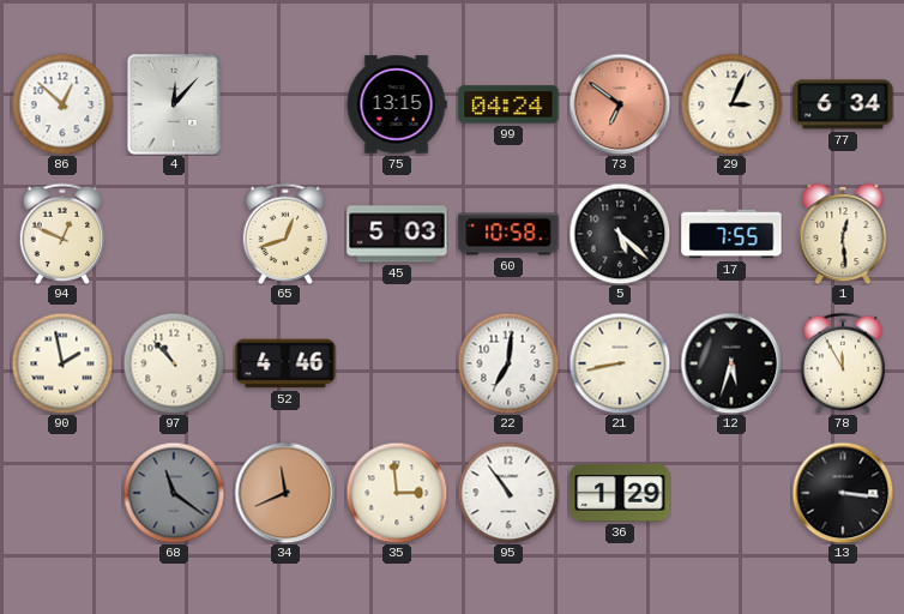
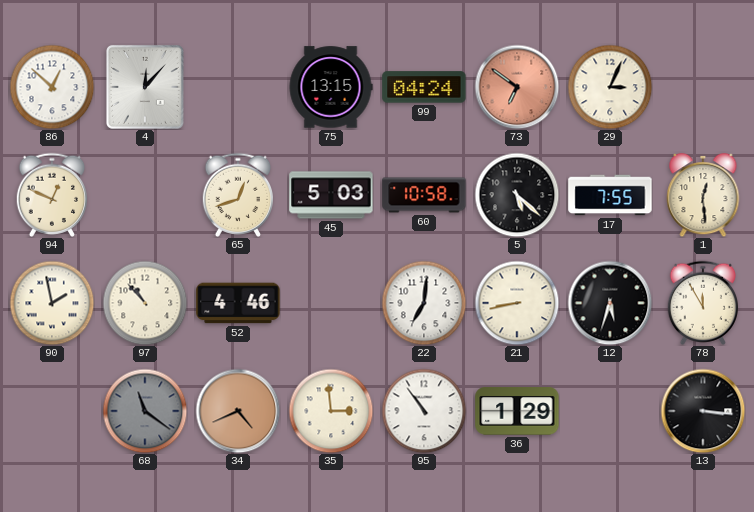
77: 6:34 -> none
34: 11:41 -> 4:41
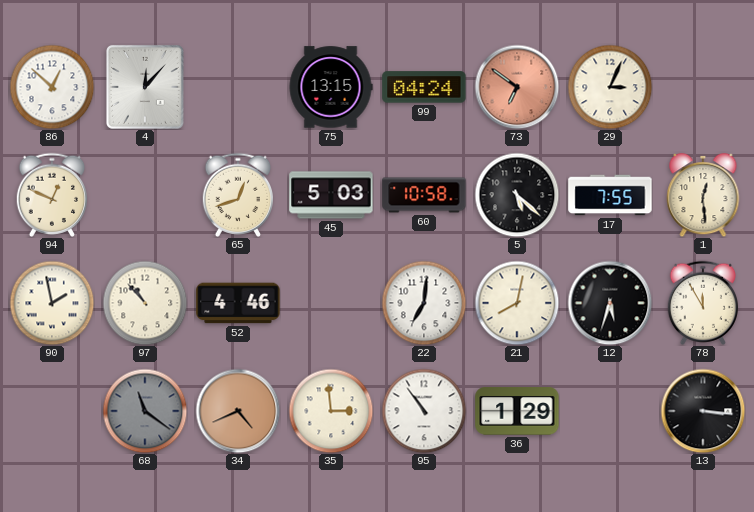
21: 8:43 -> 8:02
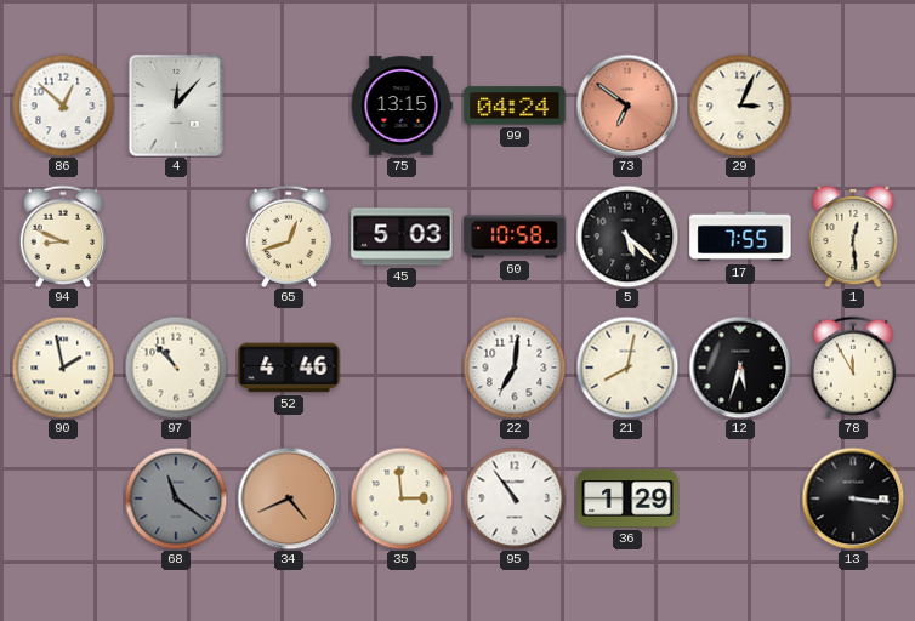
94: 12:49 -> 8:49
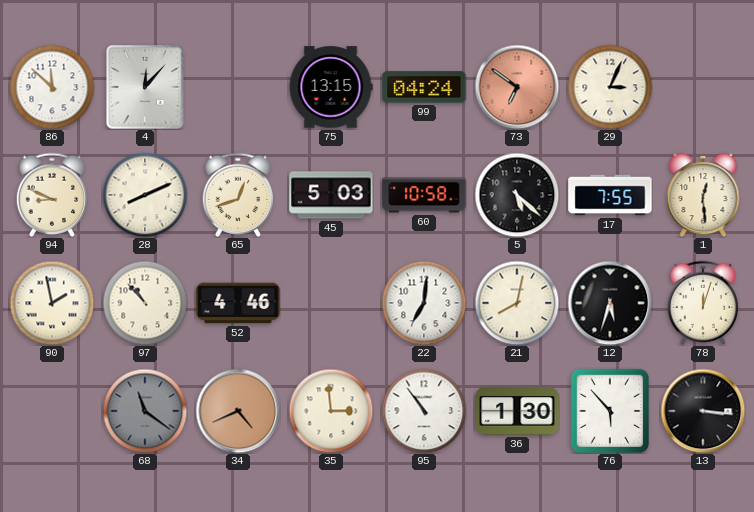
86: 12:52 -> 11:52
28: none -> 8:11
78: 11:55 -> 12:03
36: 1:29 -> 1:30
76: none -> 5:53
